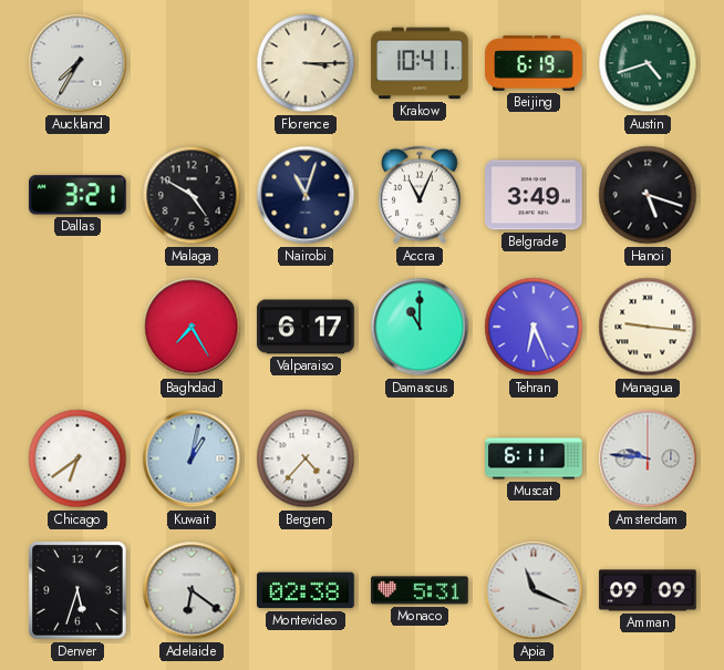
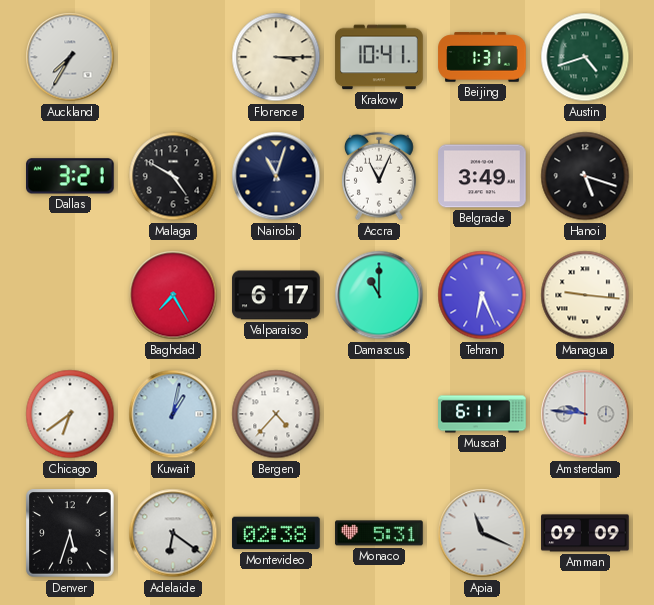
Beijing: 6:19 -> 1:31
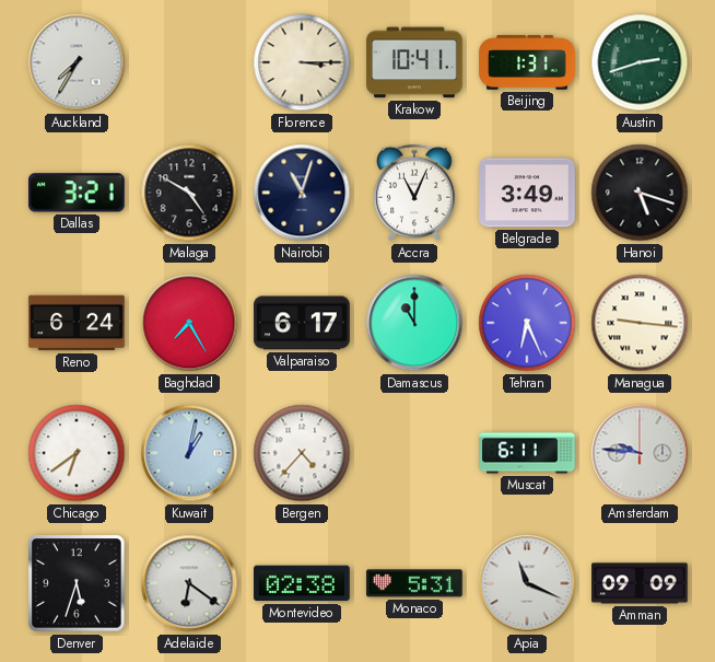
Austin: 4:42 -> 2:42
Reno: none -> 6:24
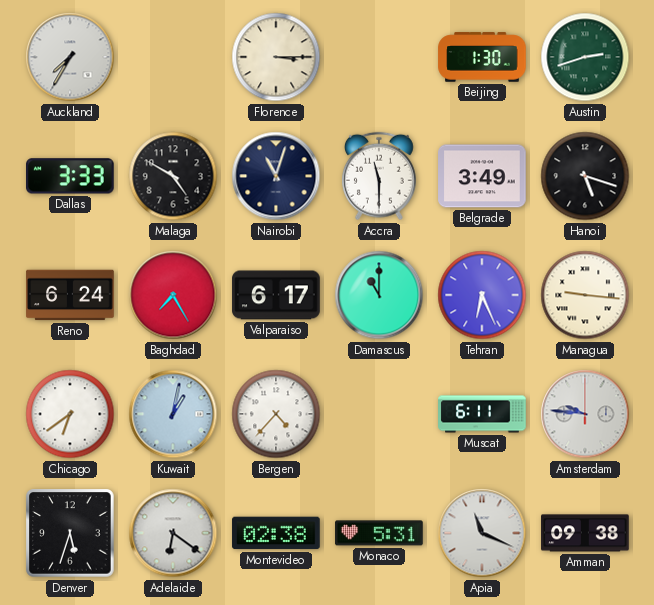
Krakow: 10:41 -> none
Beijing: 1:31 -> 1:30
Dallas: 3:21 -> 3:33
Accra: 11:04 -> 11:30
Amman: 09:09 -> 09:38
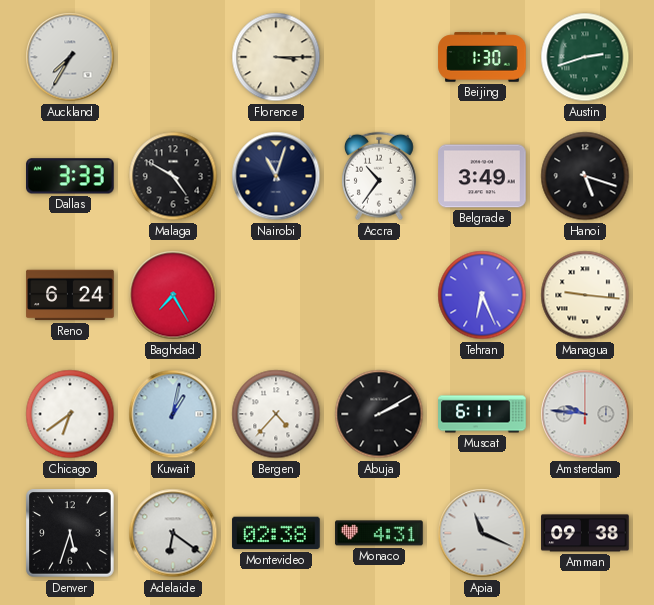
Accra: 11:30 -> 10:36
Valparaiso: 6:17 -> none
Damascus: 11:00 -> none
Abuja: none -> 2:10
Monaco: 5:31 -> 4:31
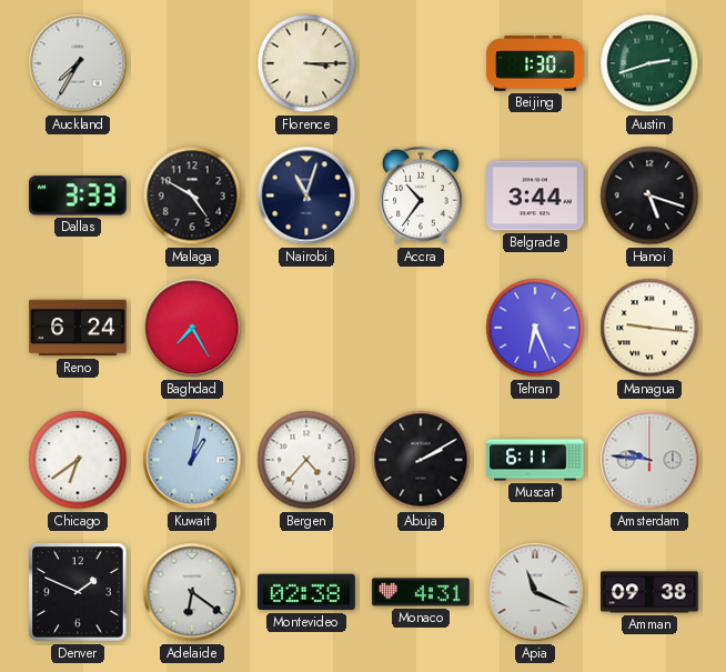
Belgrade: 3:49 -> 3:44
Denver: 5:33 -> 1:49
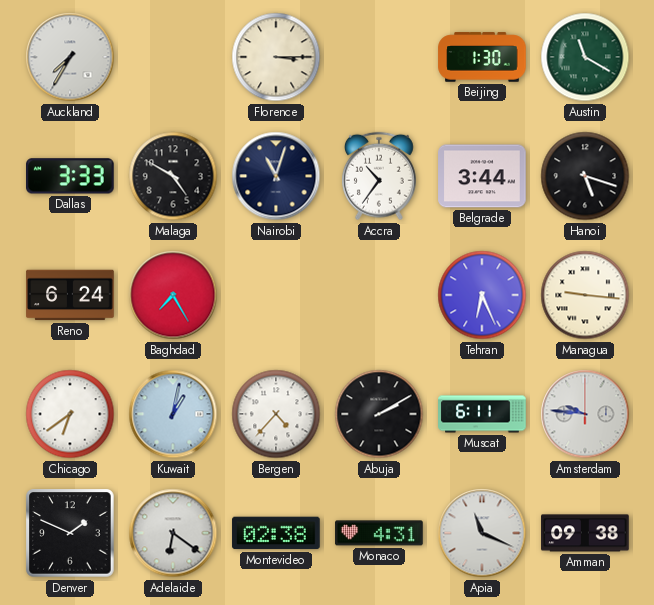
Austin: 2:42 -> 11:20
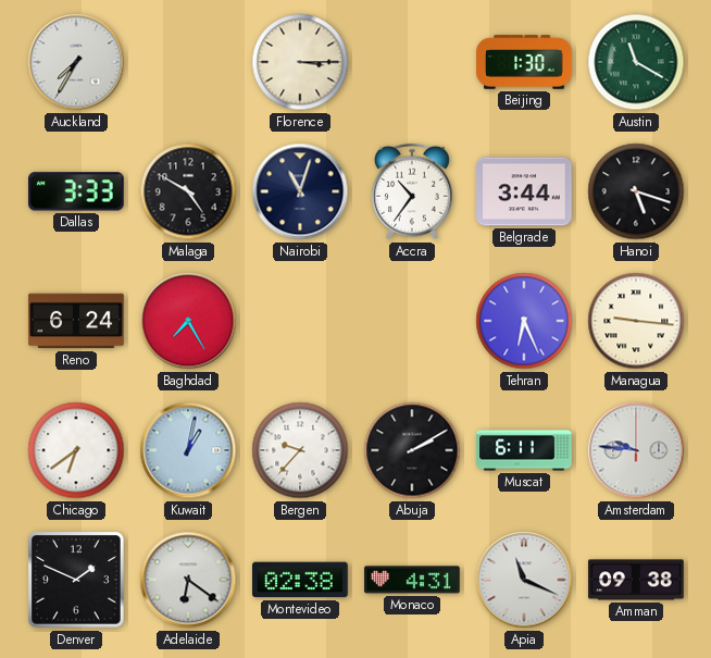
Bergen: 4:37 -> 9:37
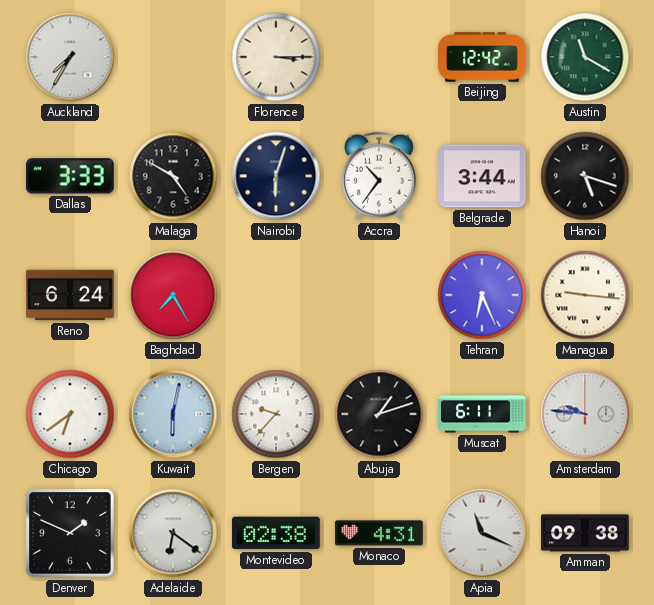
Beijing: 1:30 -> 12:42
Nairobi: 11:03 -> 6:03
Kuwait: 1:02 -> 6:02
Abuja: 2:10 -> 1:12
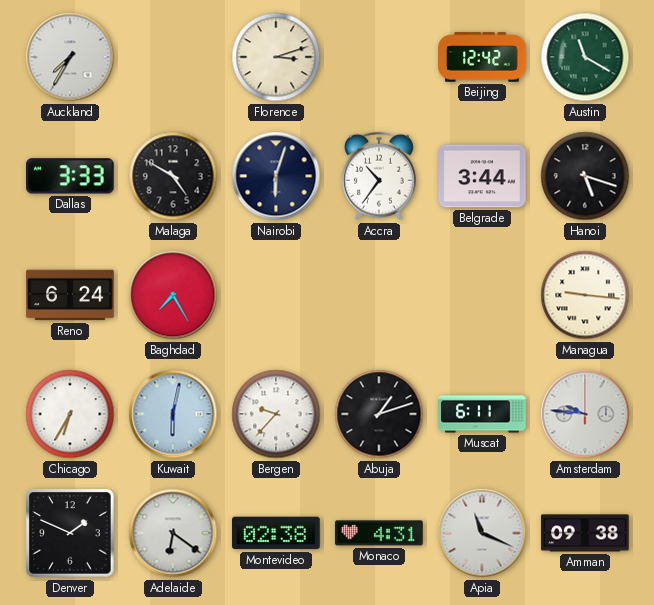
Florence: 3:15 -> 3:12
Tehran: 6:26 -> none
Chicago: 6:39 -> 6:35
